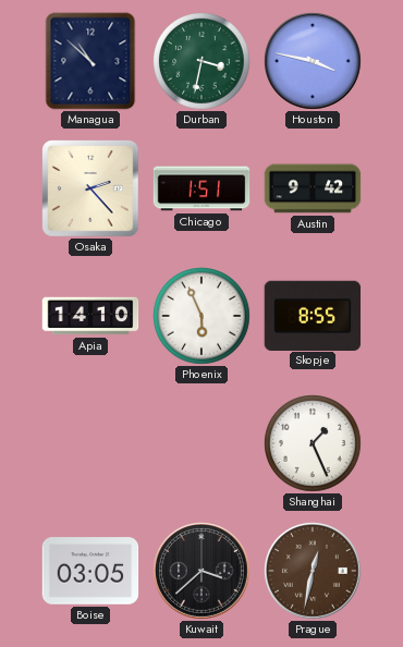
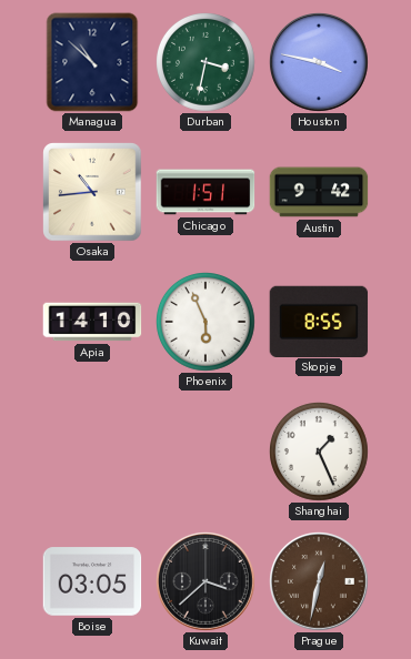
Osaka: 2:23 -> 10:44
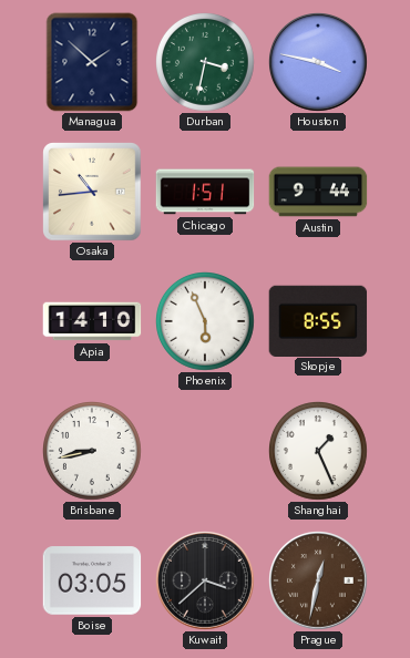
Managua: 10:52 -> 1:52
Austin: 9:42 -> 9:44
Brisbane: none -> 8:43
